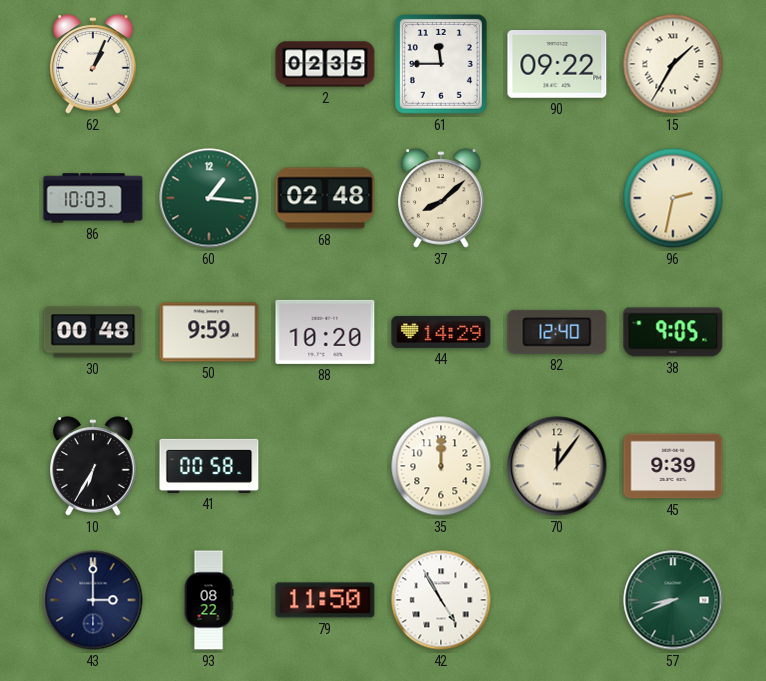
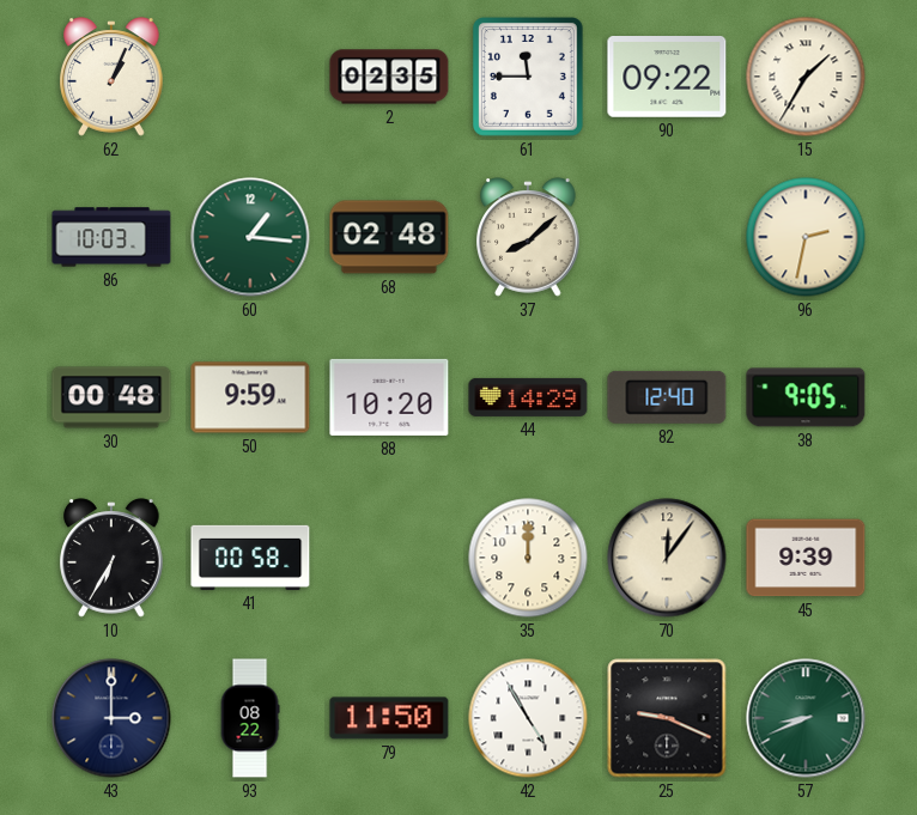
25: none -> 9:19
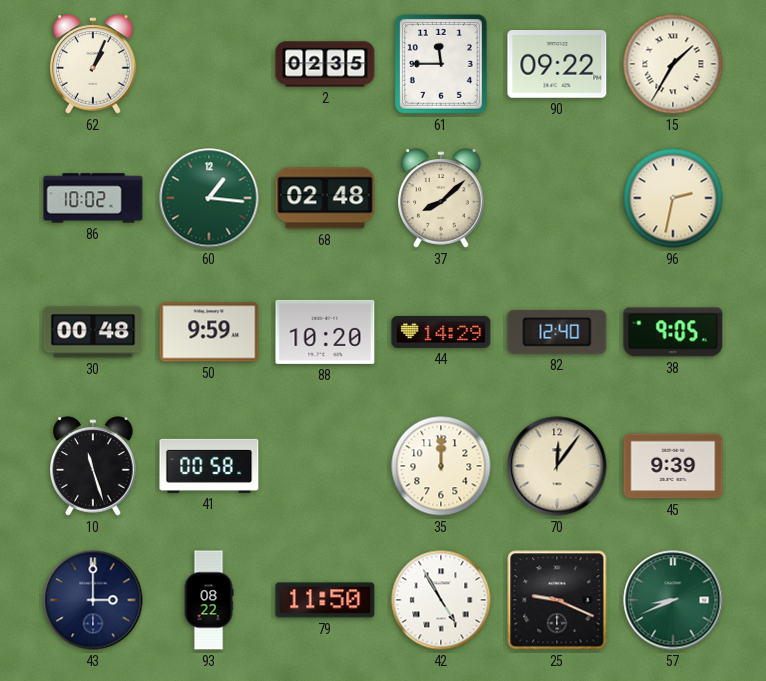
86: 10:03 -> 10:02
10: 6:35 -> 11:27
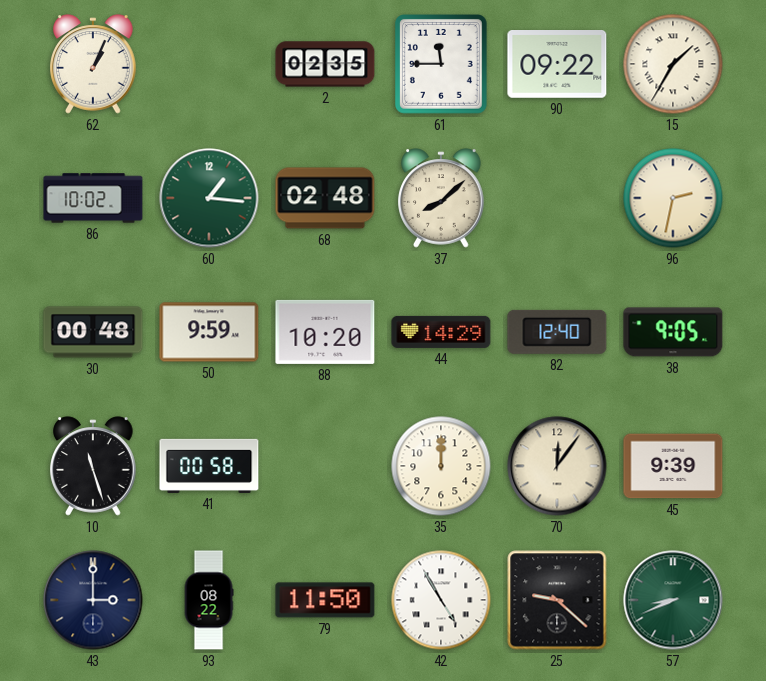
25: 9:19 -> 9:22
